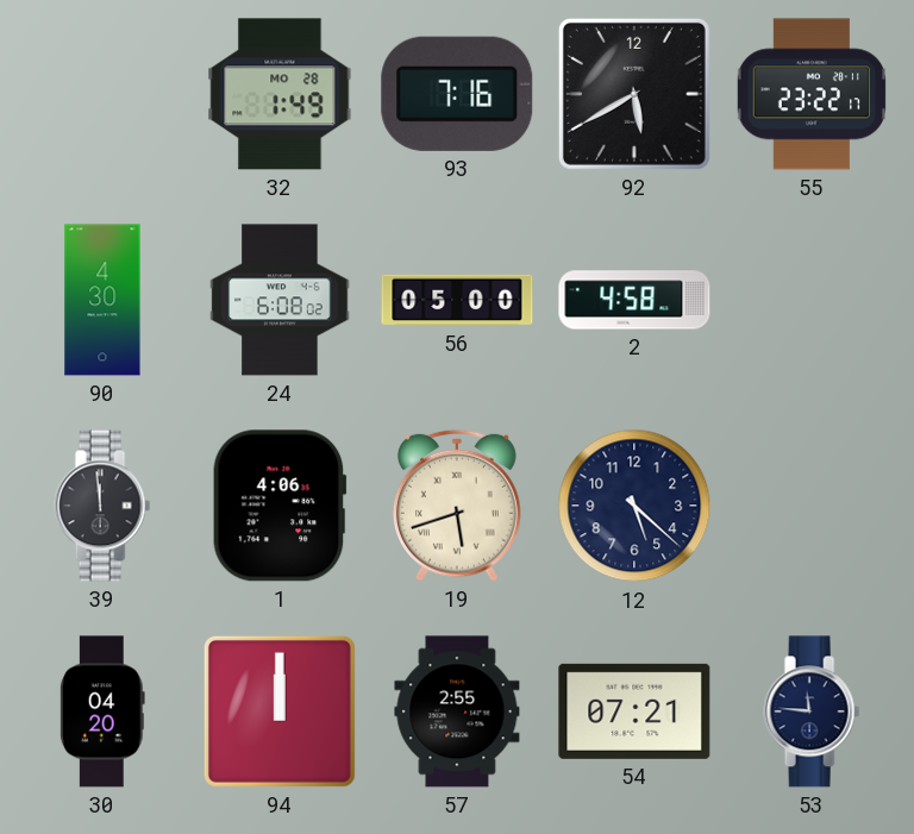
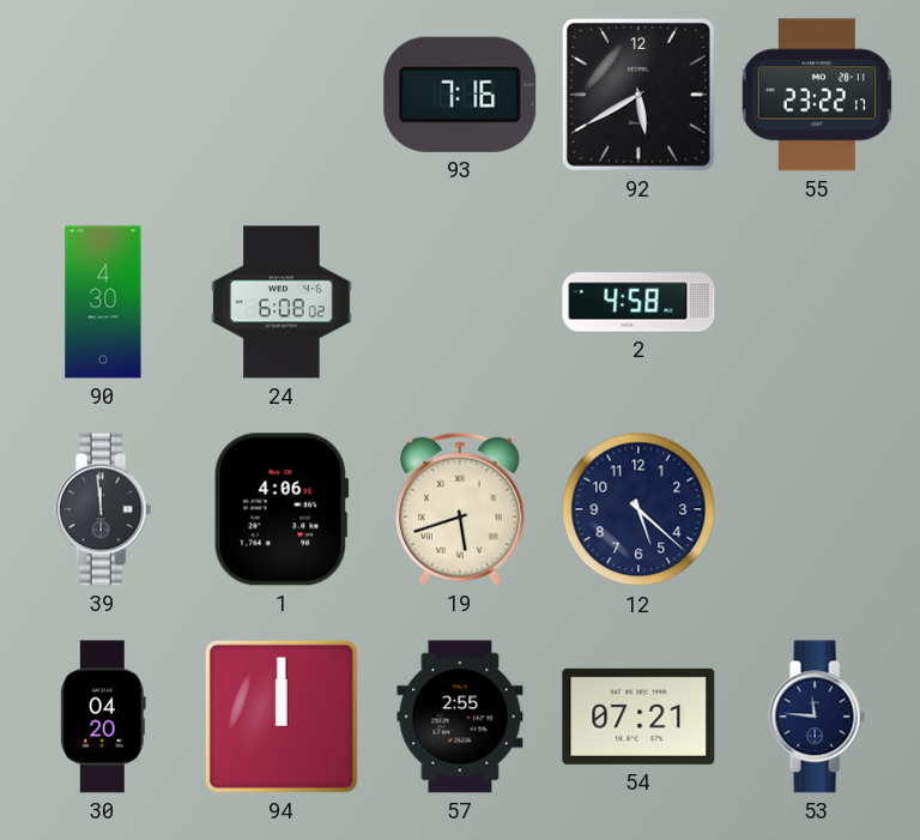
32: 1:49 -> none
56: 05:00 -> none
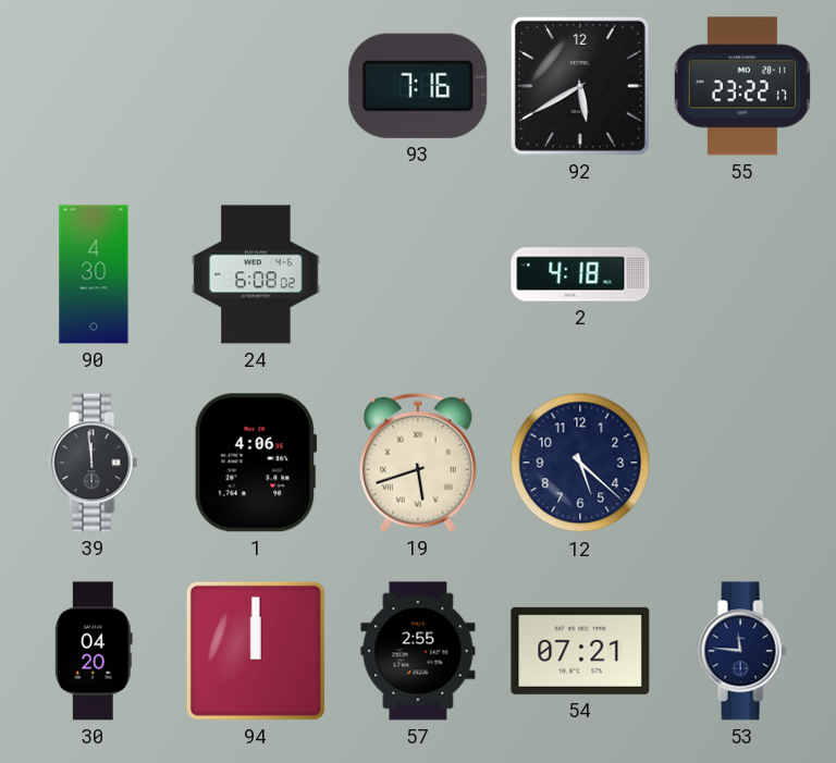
2: 4:58 -> 4:18
